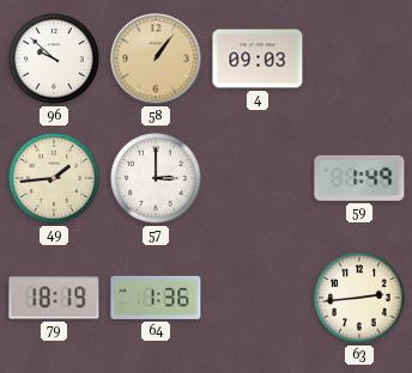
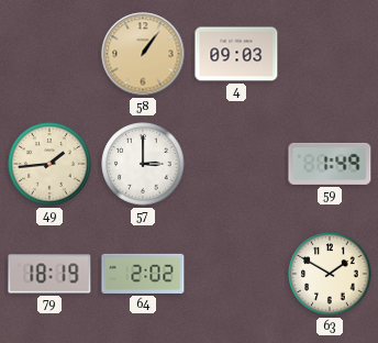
96: 9:52 -> none
64: 1:36 -> 2:02
63: 2:44 -> 1:50
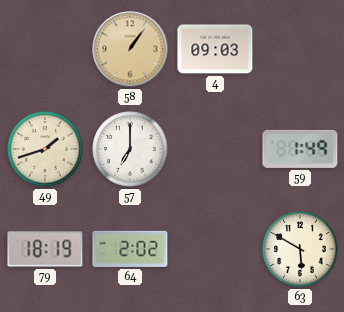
49: 1:44 -> 1:42
57: 3:00 -> 7:00
63: 1:50 -> 5:50
